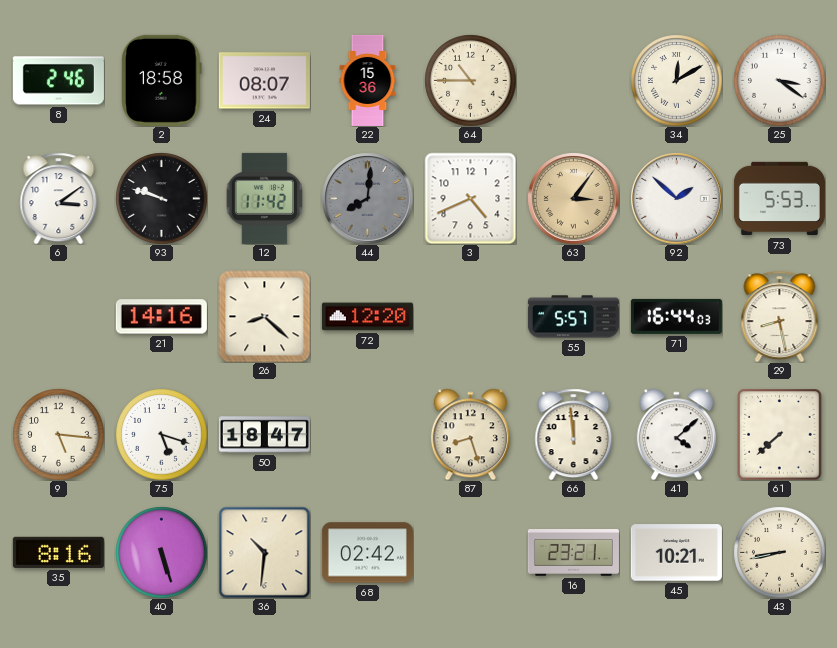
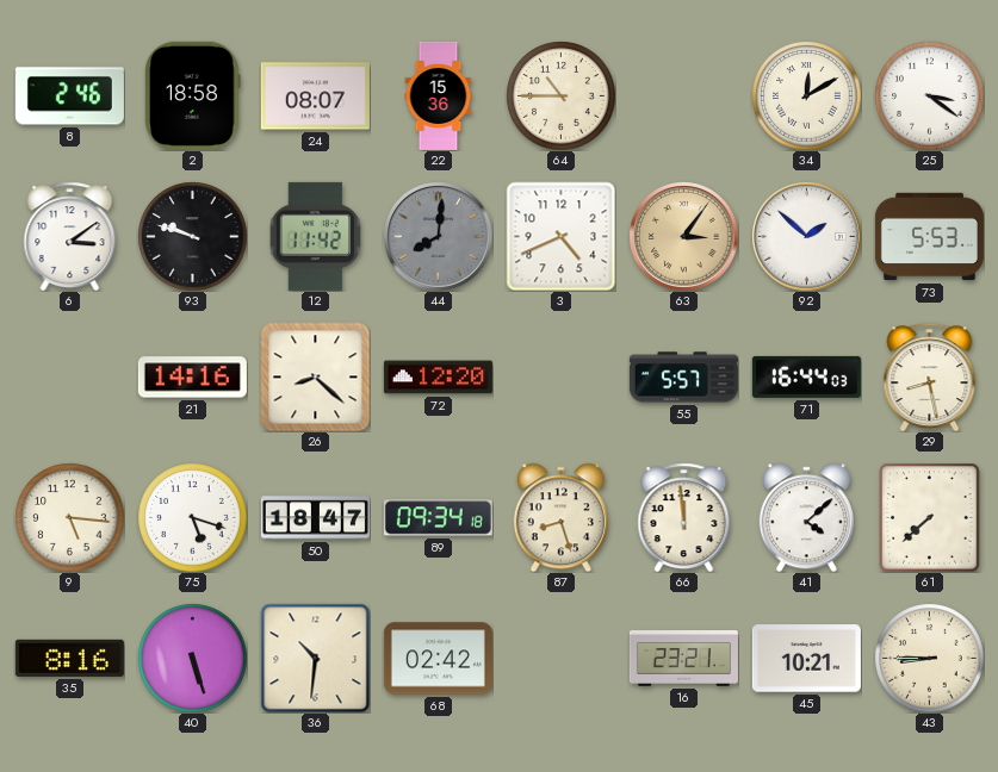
89: none -> 09:34
43: 8:43 -> 8:45
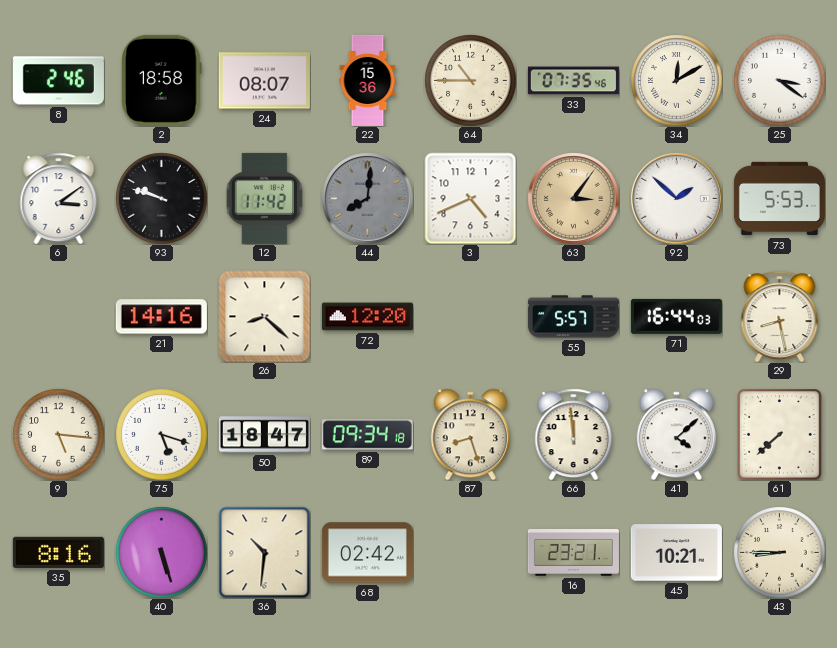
33: none -> 07:35
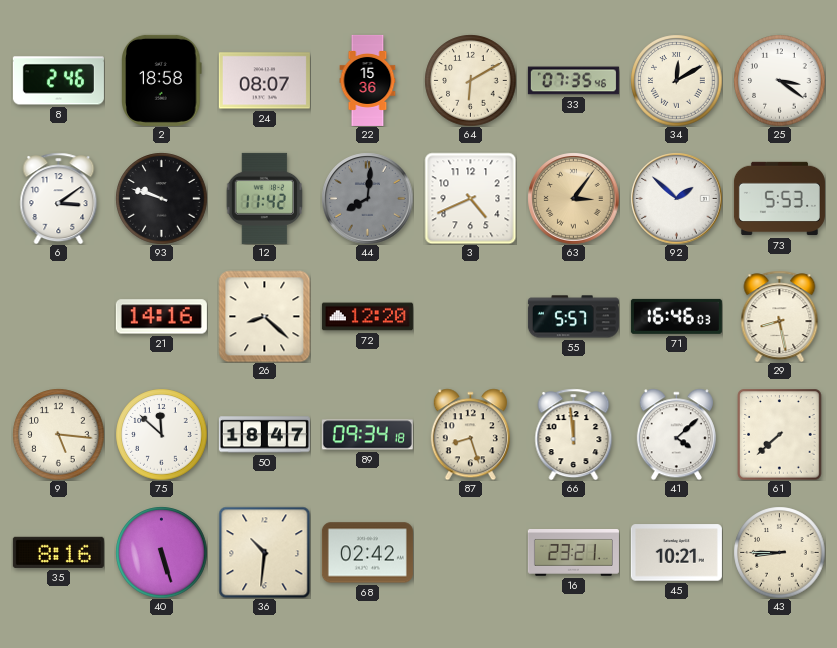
64: 10:45 -> 6:10
71: 16:44 -> 16:46
75: 5:18 -> 11:52
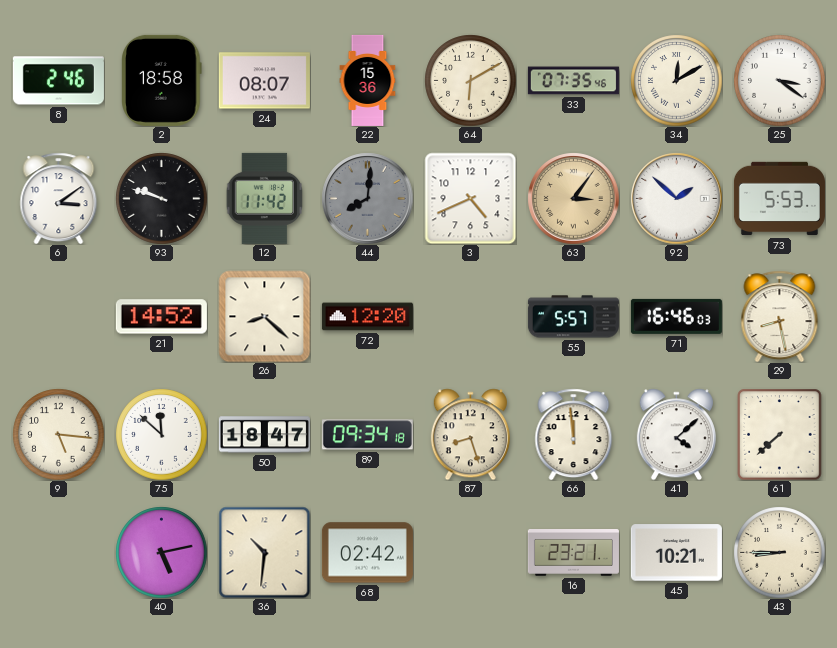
21: 14:16 -> 14:52
35: 8:16 -> none
40: 5:27 -> 5:13
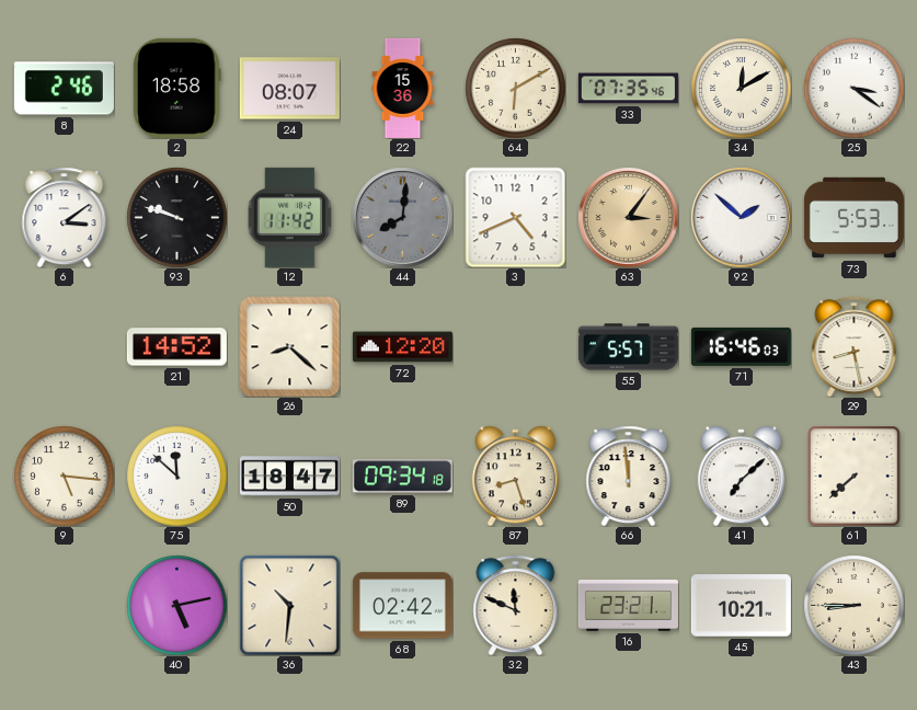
41: 4:08 -> 7:08
32: none -> 11:49
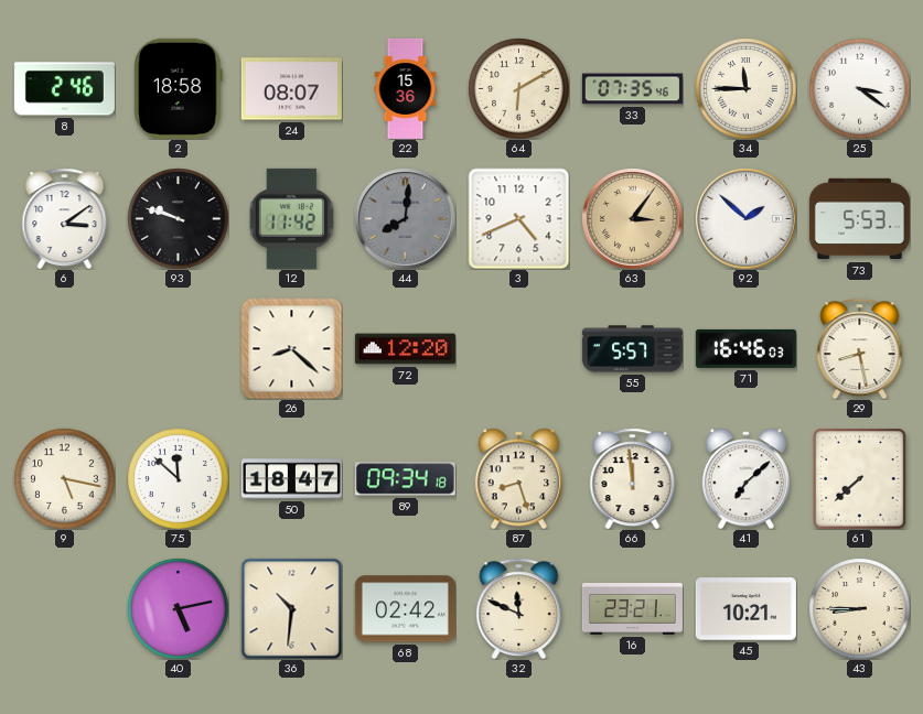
34: 12:10 -> 11:45
21: 14:52 -> none
9: 5:16 -> 5:17
